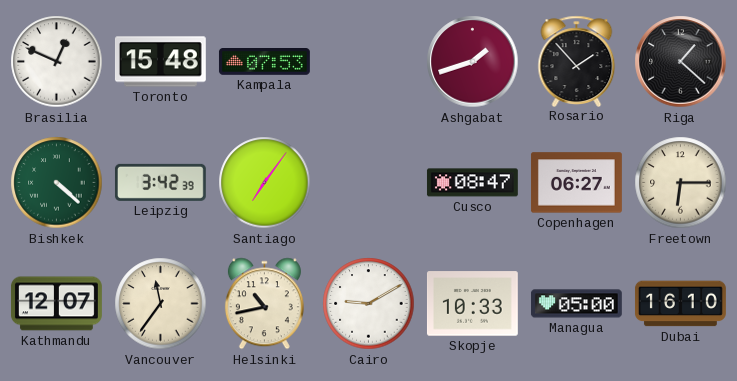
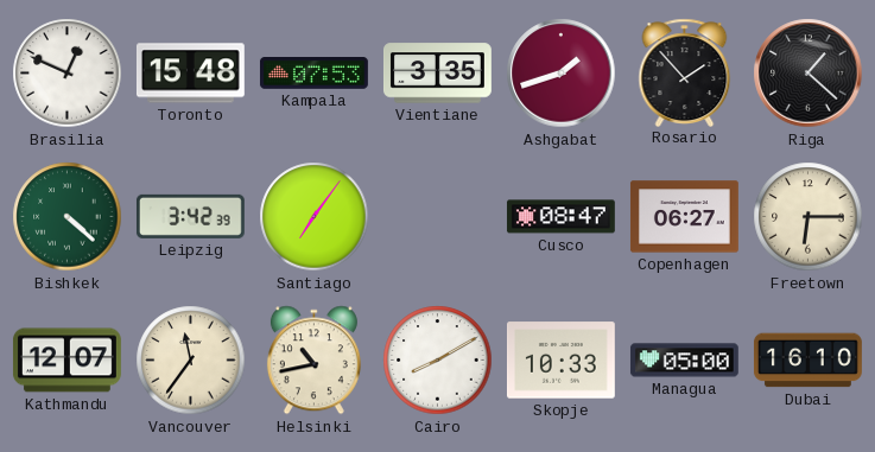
Vientiane: none -> 3:35
Cairo: 9:10 -> 8:10
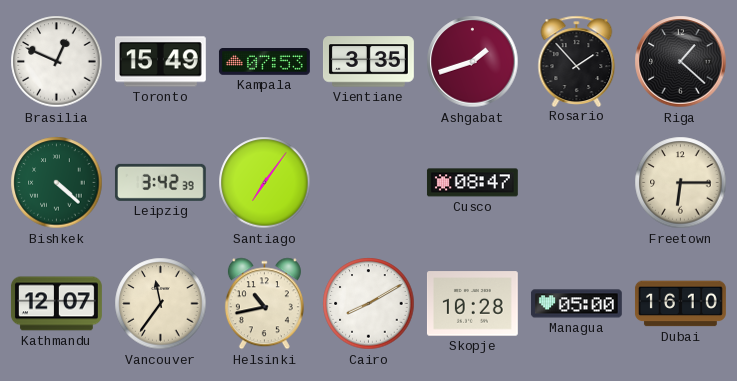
Toronto: 15:48 -> 15:49
Copenhagen: 06:27 -> none
Skopje: 10:33 -> 10:28
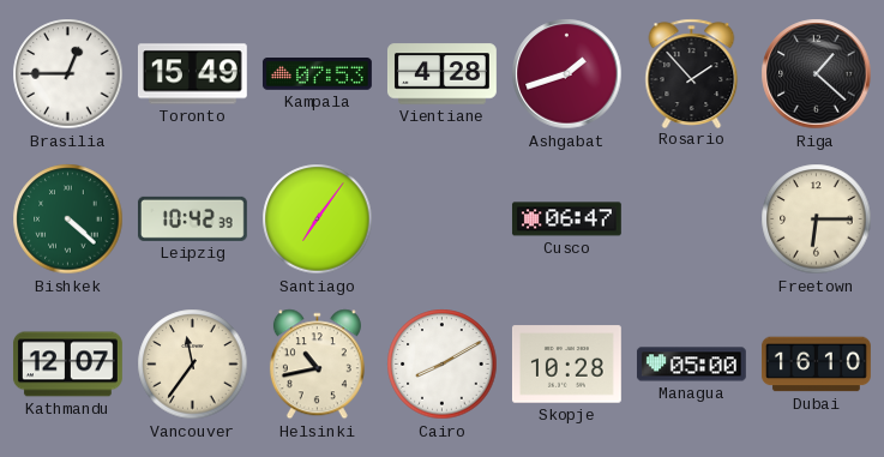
Brasilia: 12:49 -> 12:45
Vientiane: 3:35 -> 4:28
Leipzig: 3:42 -> 10:42
Cusco: 08:47 -> 06:47
